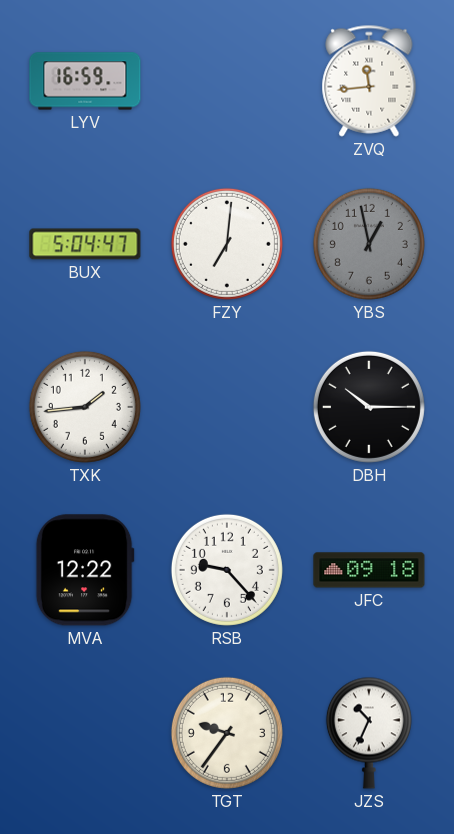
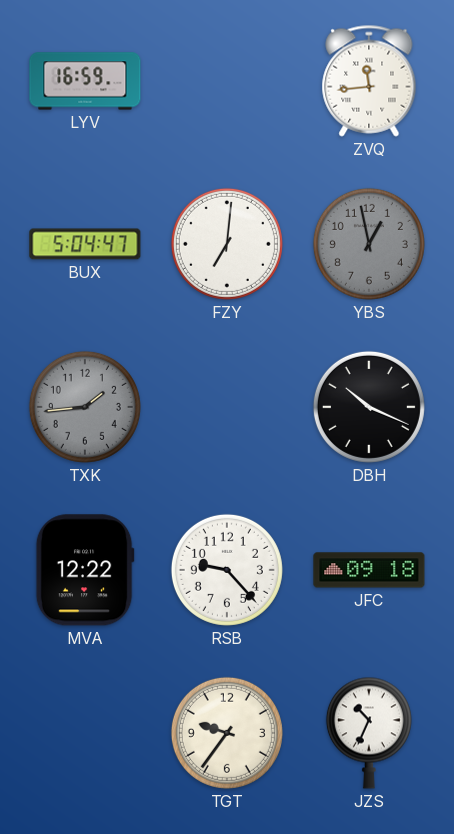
TXK dial: white -> grey
DBH: 10:15 -> 10:19
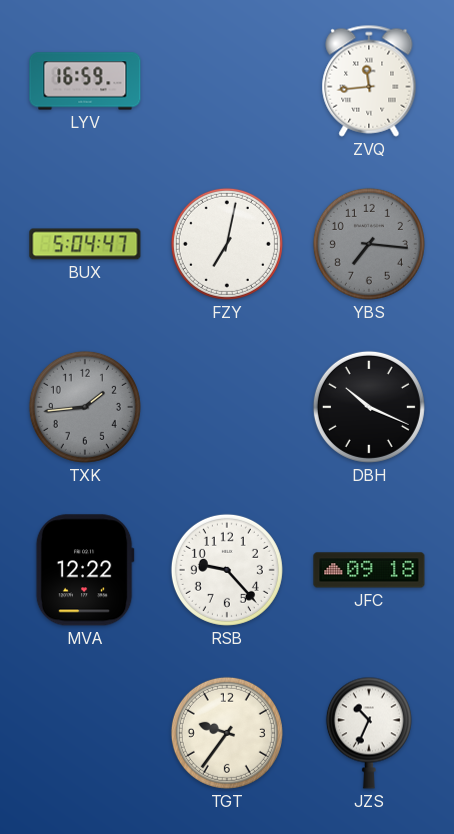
FZY: 7:01 -> 7:02
YBS: 12:58 -> 7:16
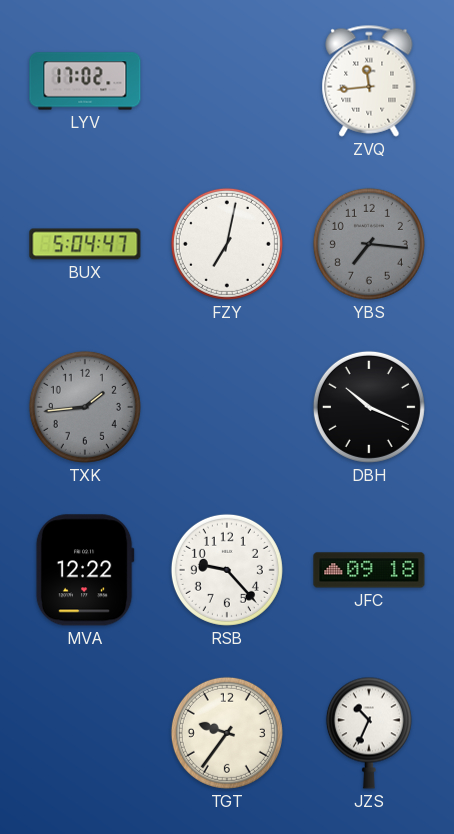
LYV: 16:59 -> 17:02
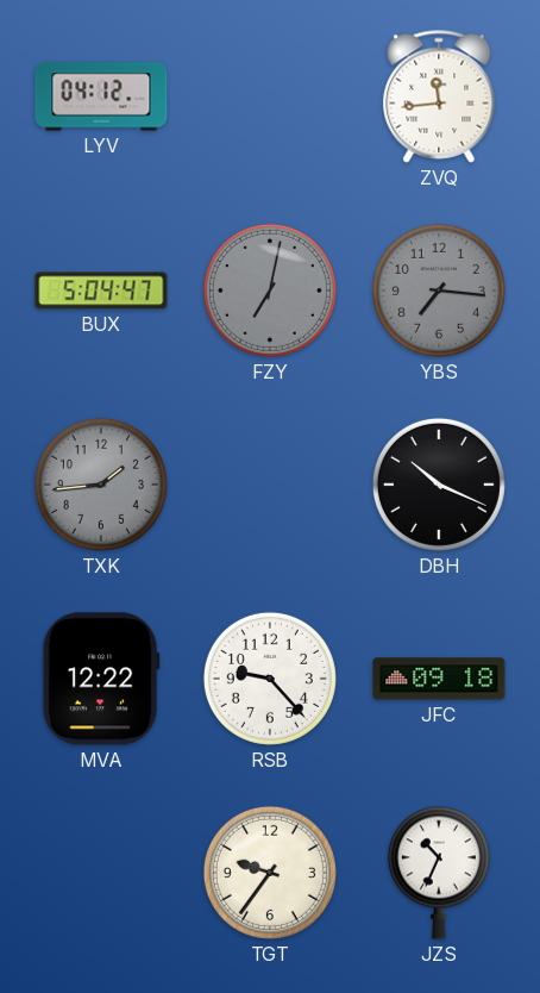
LYV: 17:02 -> 04:12
FZY dial: white -> grey
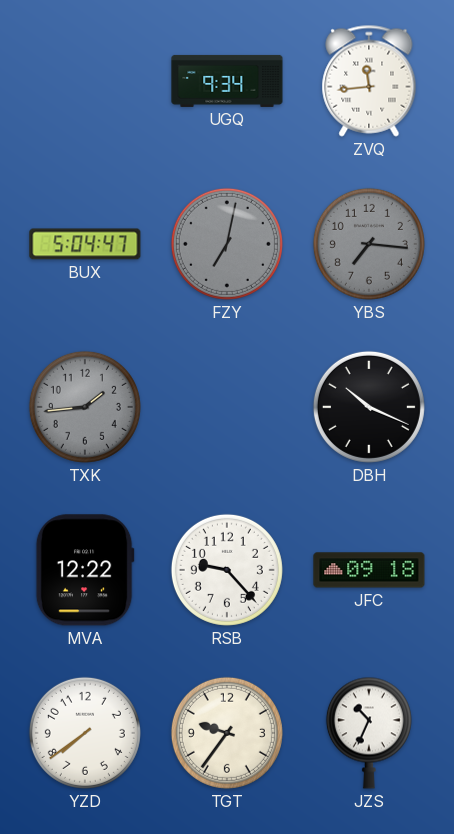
LYV: 04:12 -> none
UGQ: none -> 9:34
YZD: none -> 7:39
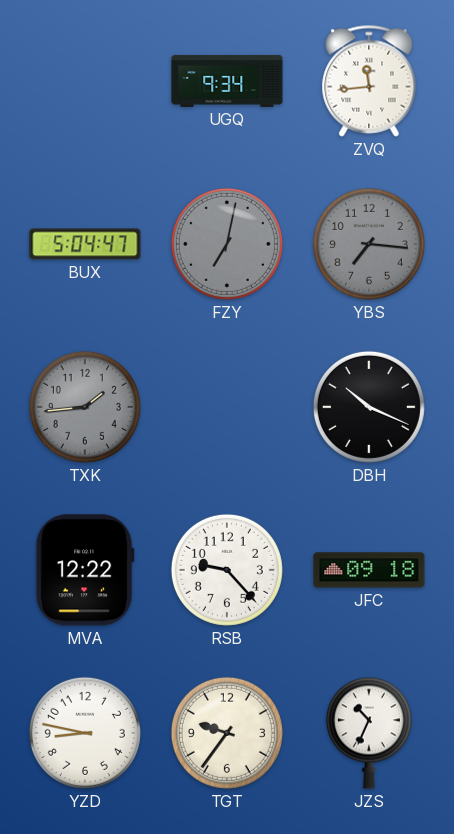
YZD: 7:39 -> 8:47
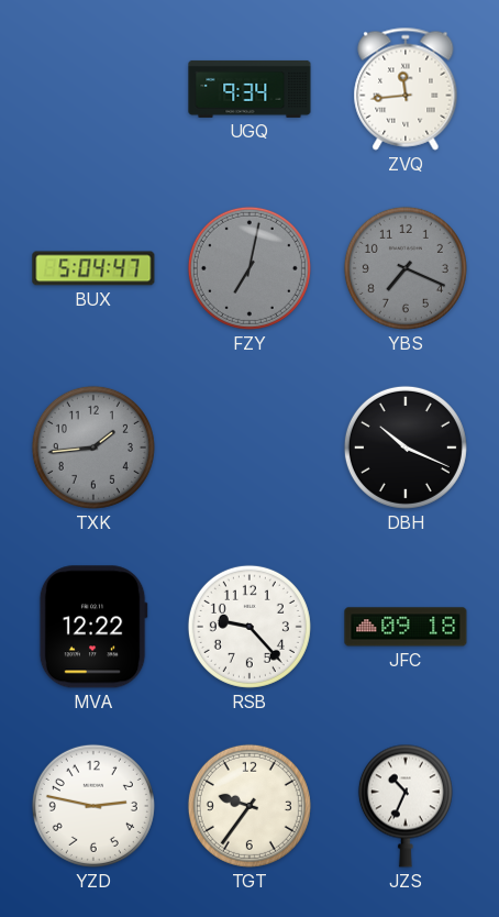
YBS: 7:16 -> 7:19
YZD: 8:47 -> 2:47
